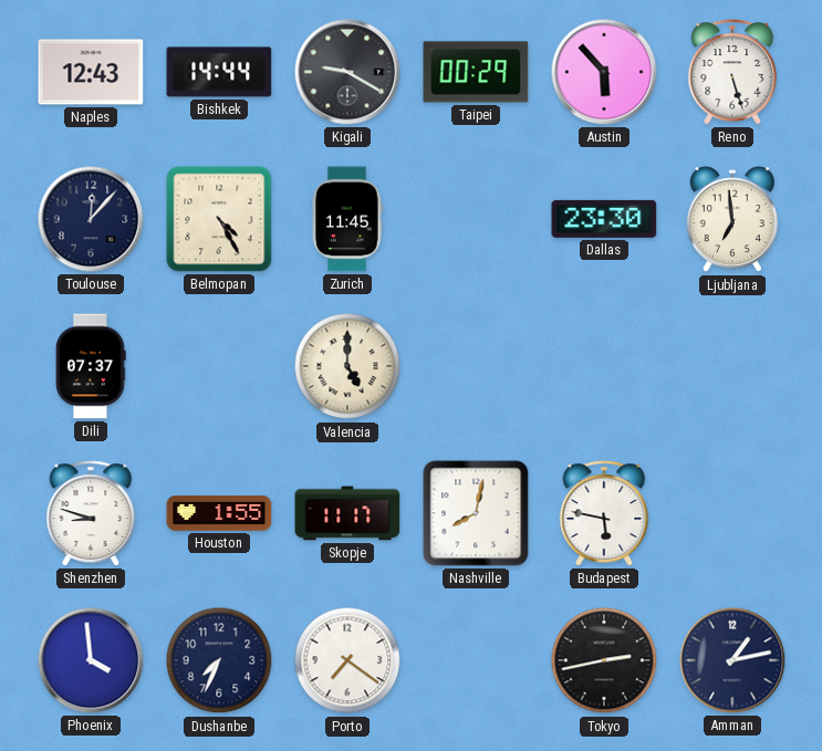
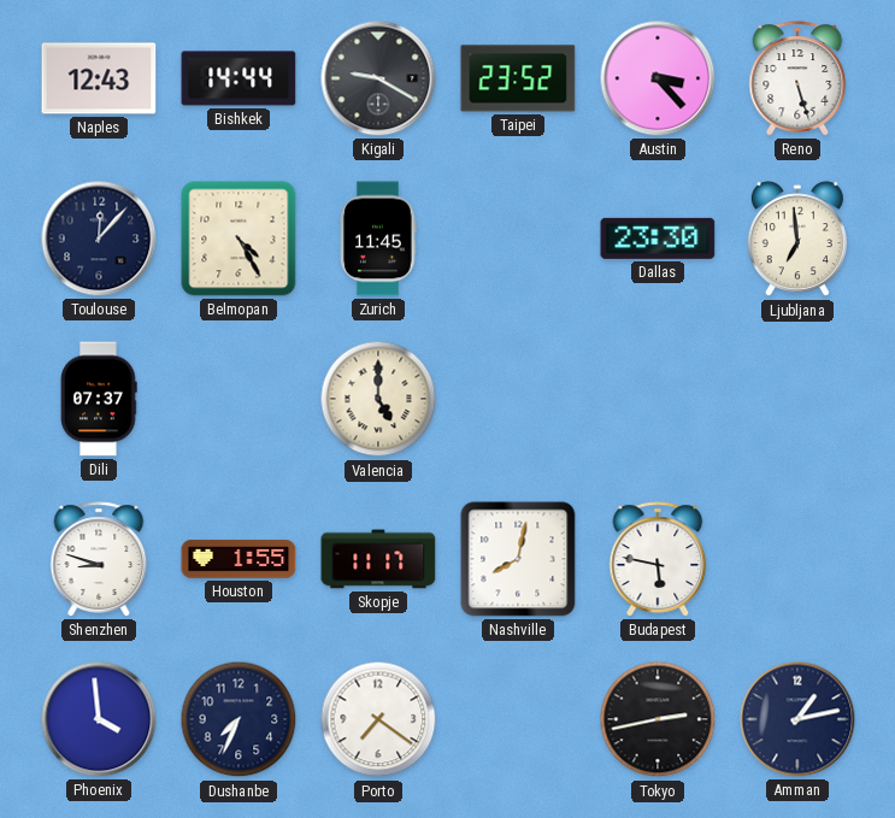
Taipei: 00:29 -> 23:52
Austin: 5:53 -> 3:23
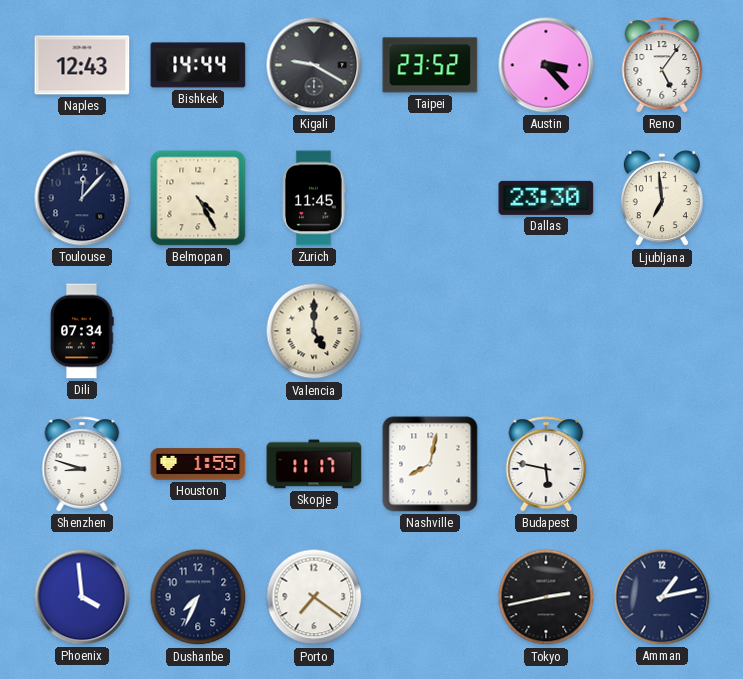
Reno: 5:27 -> 5:06
Dili: 07:37 -> 07:34
